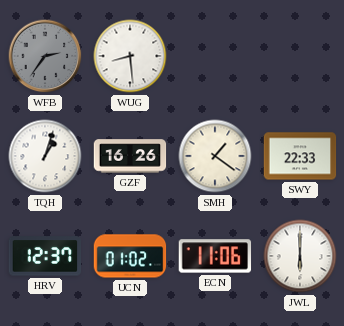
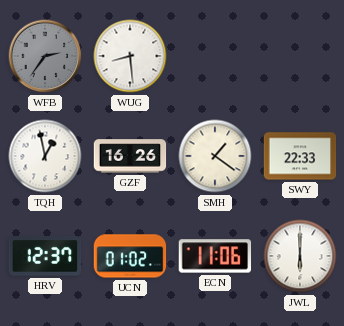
TQH: 1:03 -> 12:58
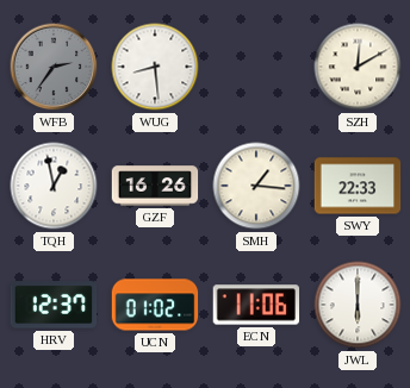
SZH: none -> 12:10
SMH: 1:21 -> 1:16
